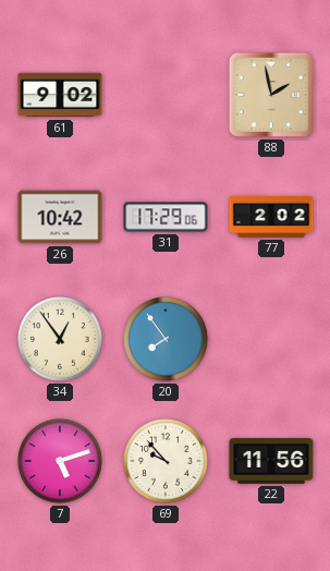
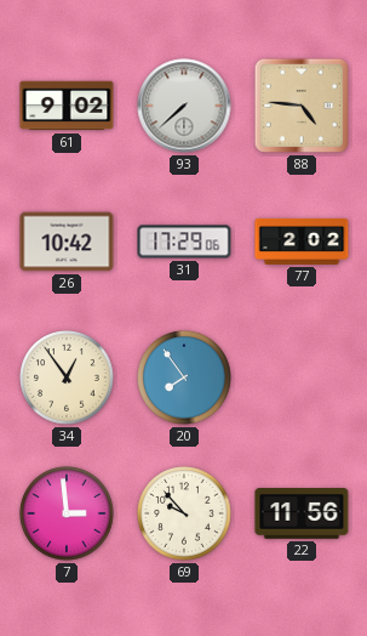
93: none -> 7:38
88: 1:58 -> 4:46
7: 5:12 -> 2:59
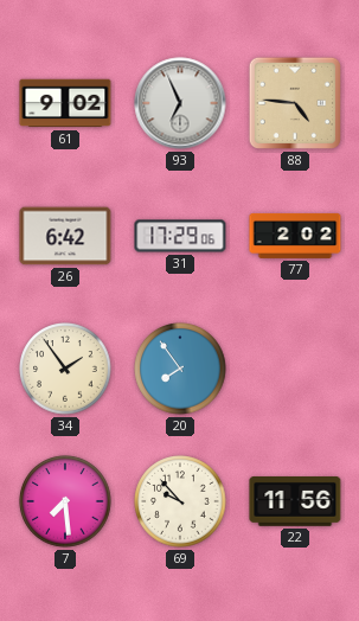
93: 7:38 -> 6:56
26: 10:42 -> 6:42
34: 12:54 -> 1:54
7: 2:59 -> 7:29
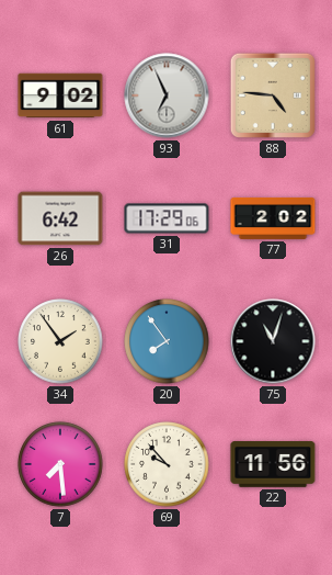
75: none -> 11:03
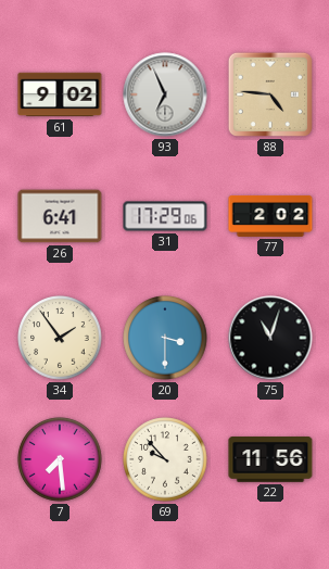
26: 6:42 -> 6:41
20: 7:54 -> 3:30
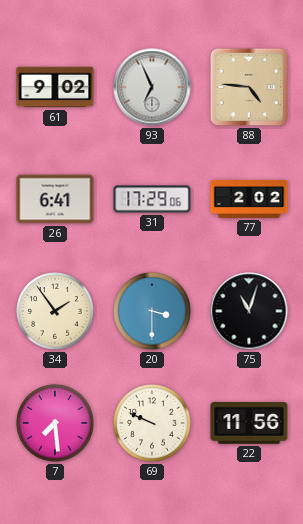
69: 9:53 -> 9:49
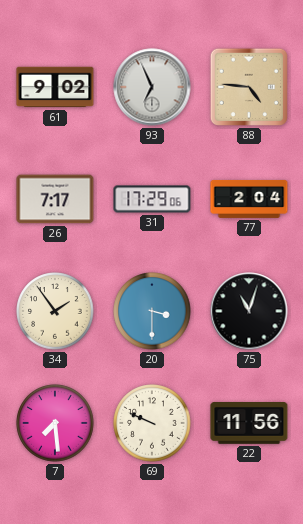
26: 6:41 -> 7:17
77: 2:02 -> 2:04
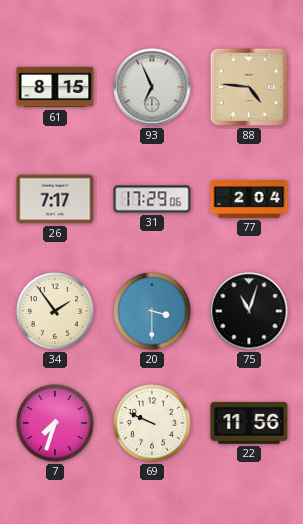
61: 9:02 -> 8:15
7: 7:29 -> 7:33
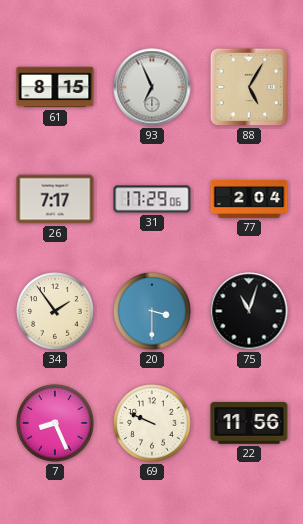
88: 4:46 -> 5:05
7: 7:33 -> 8:26
